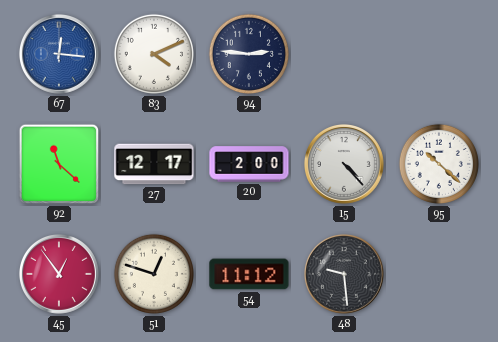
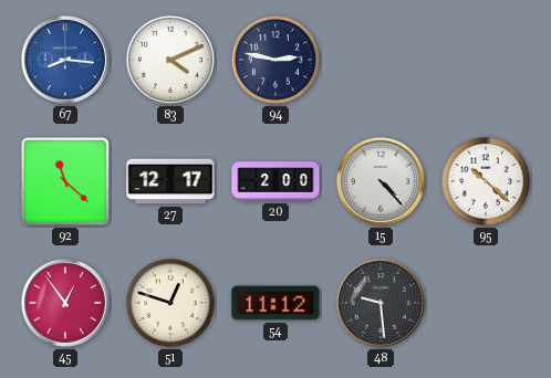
67: 12:16 -> 8:16
94: 2:46 -> 2:47
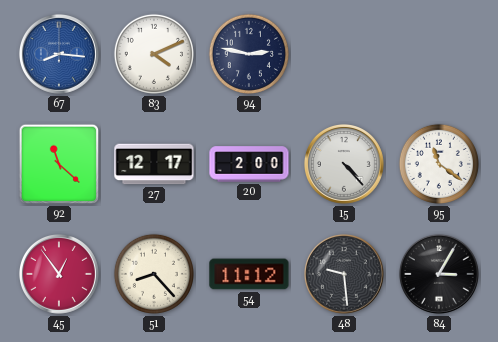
95: 10:22 -> 11:21
51: 12:48 -> 8:23
84: none -> 3:05
